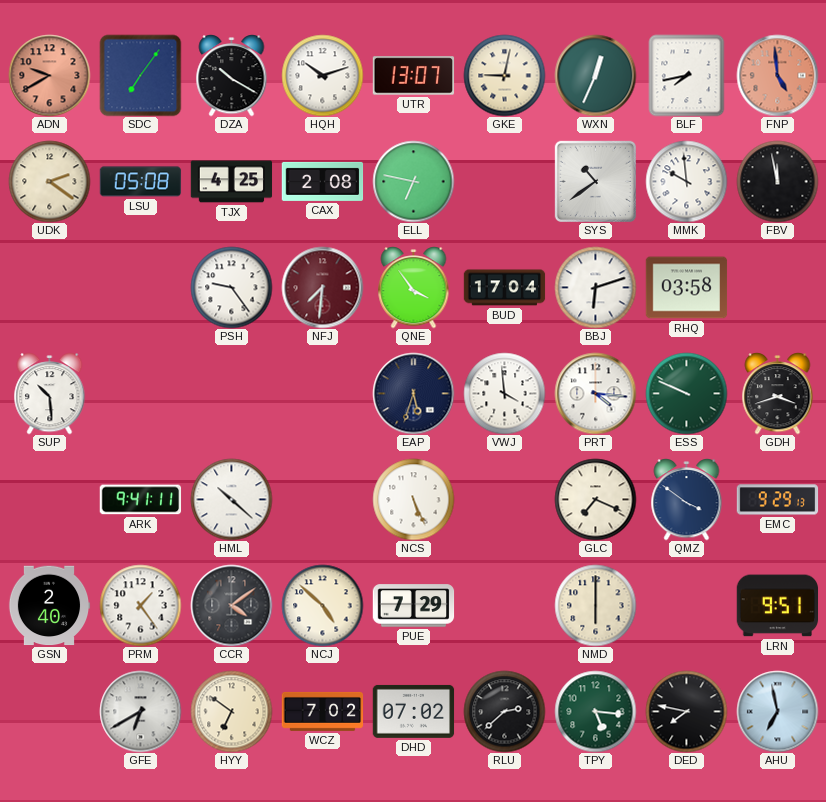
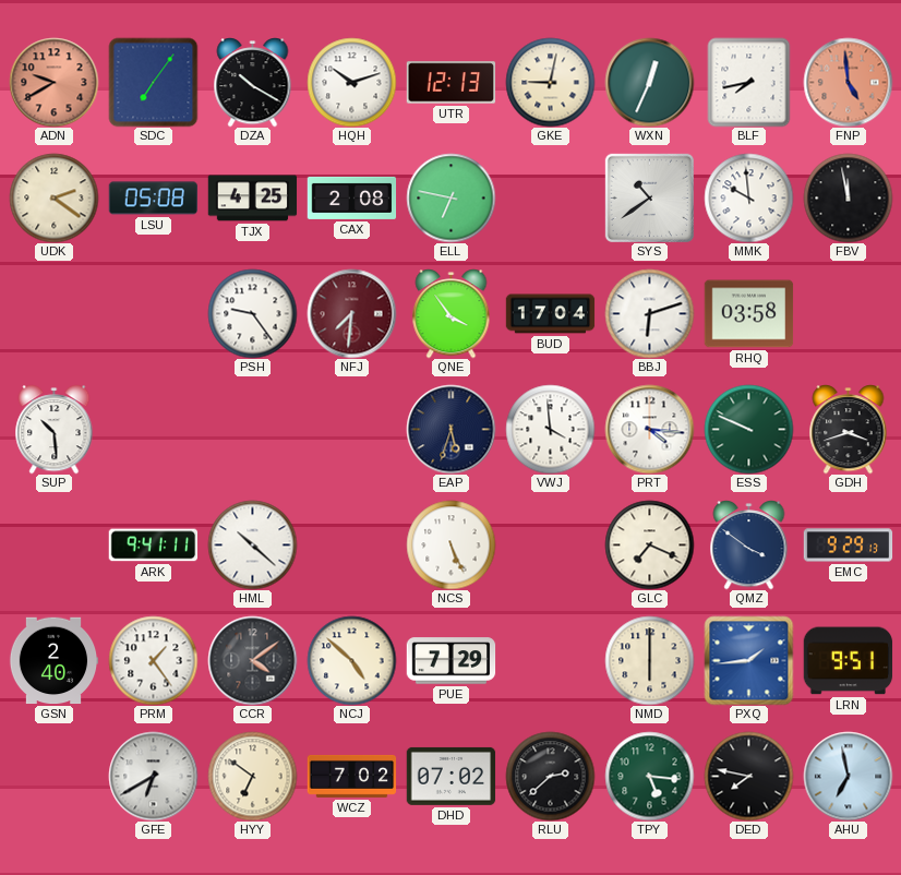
UTR: 13:07 -> 12:13
PXQ: none -> 1:44
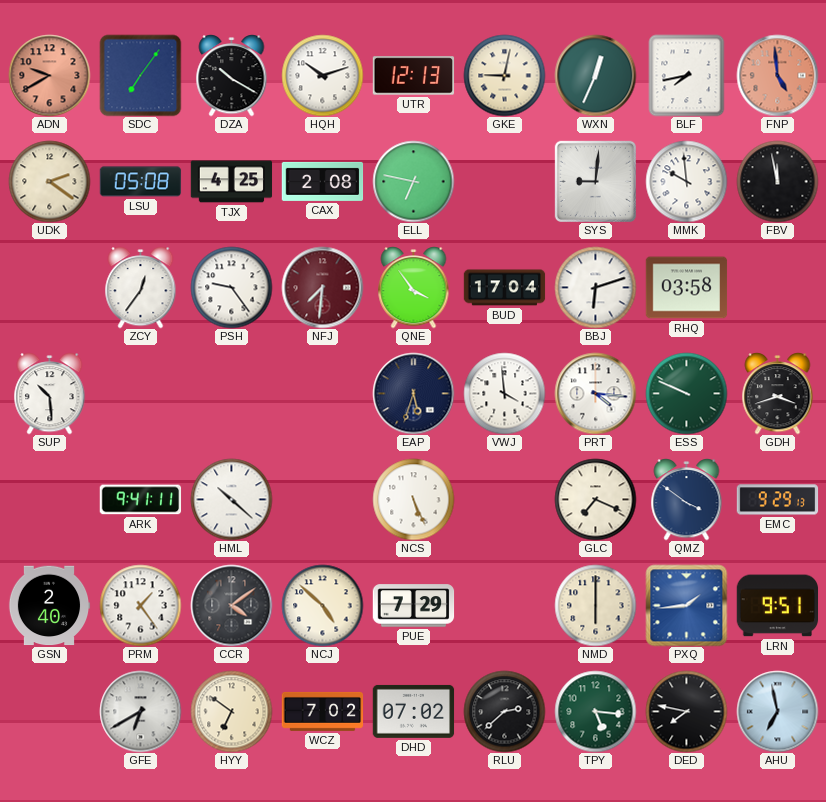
SYS: 10:39 -> 9:01
ZCY: none -> 12:36
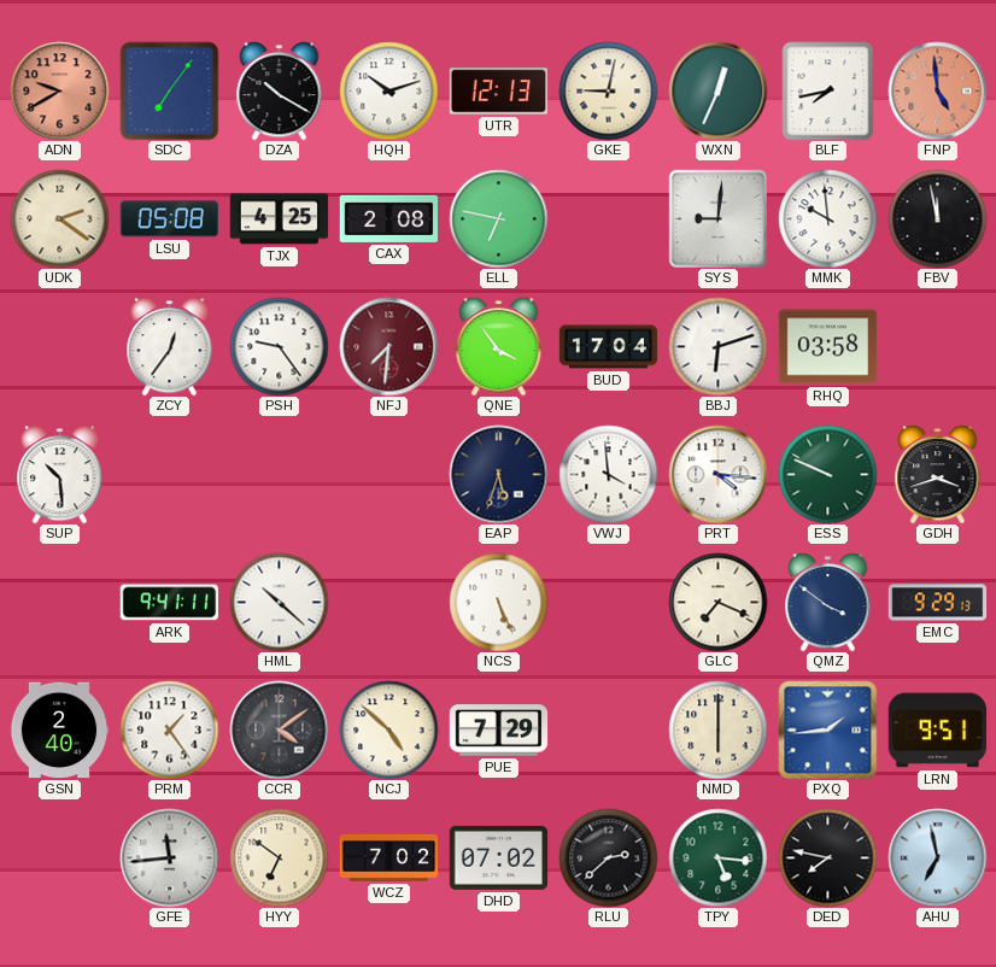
GFE: 6:40 -> 11:44
